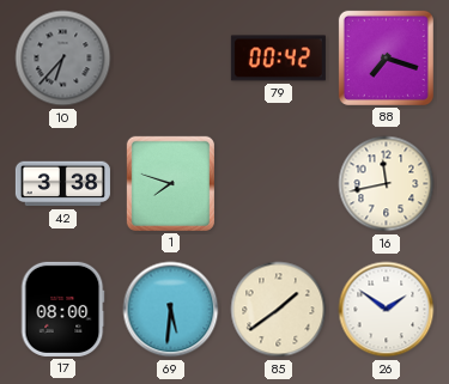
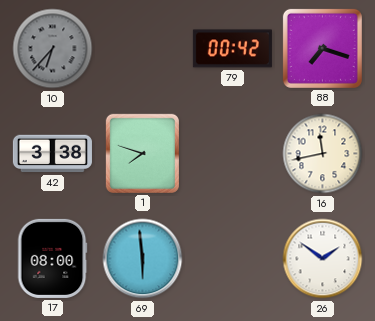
69: 5:31 -> 5:59
85: 1:39 -> none
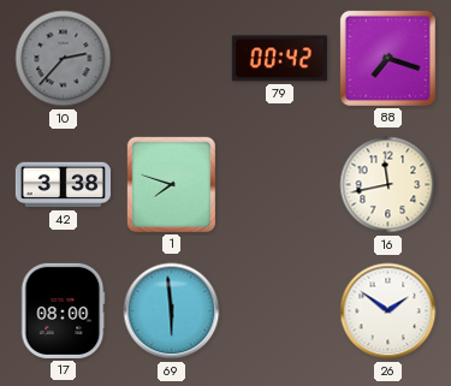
10: 6:37 -> 2:37
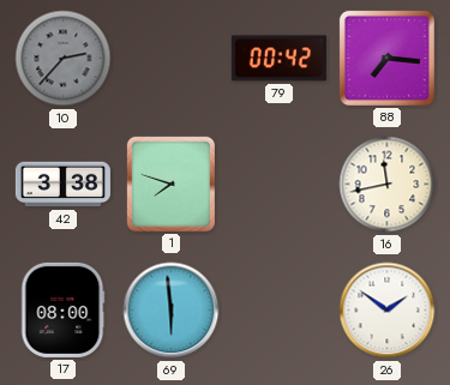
88: 7:18 -> 7:16
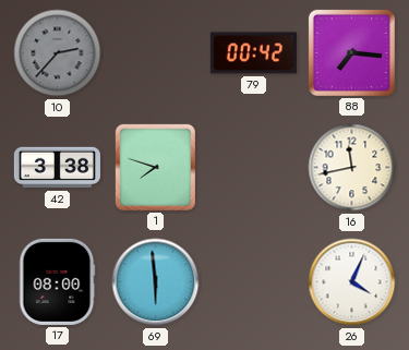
26: 1:51 -> 4:04
